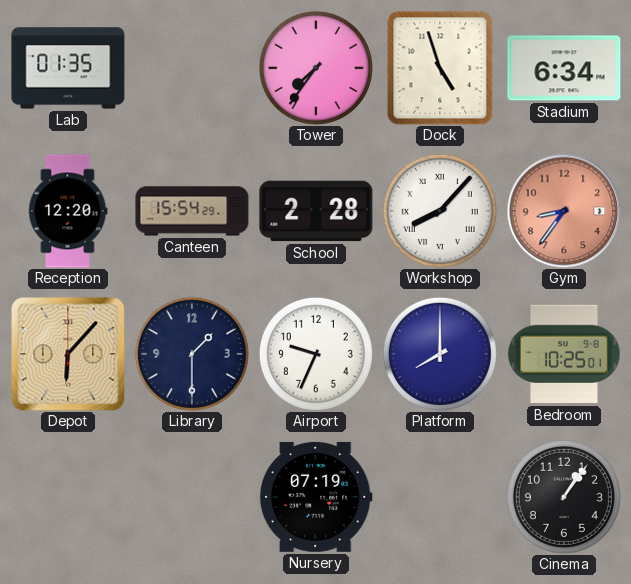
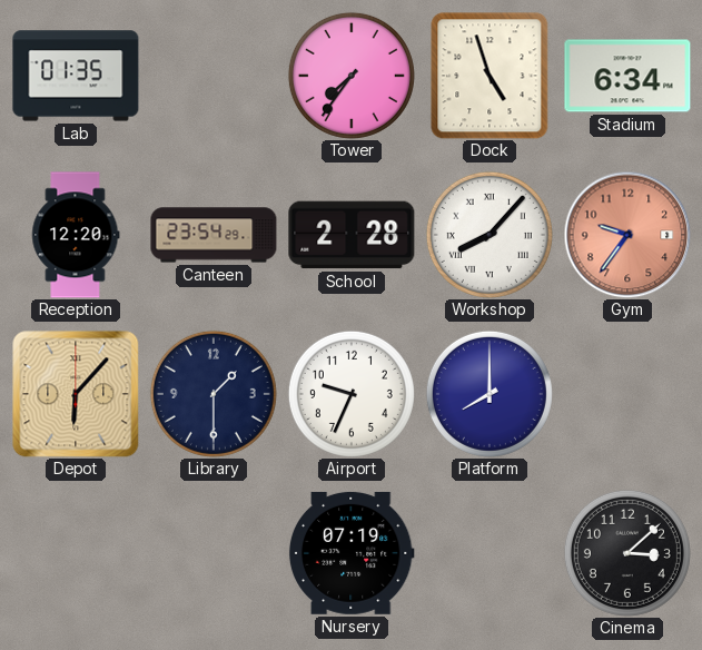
Canteen: 15:54 -> 23:54
Gym: 8:36 -> 9:36
Bedroom: 10:25 -> none
Cinema: 1:06 -> 3:08
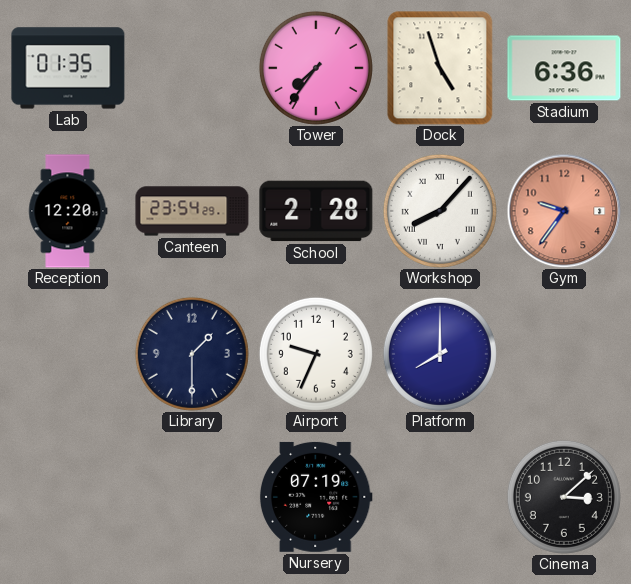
Stadium: 6:34 -> 6:36
Depot: 6:07 -> none
